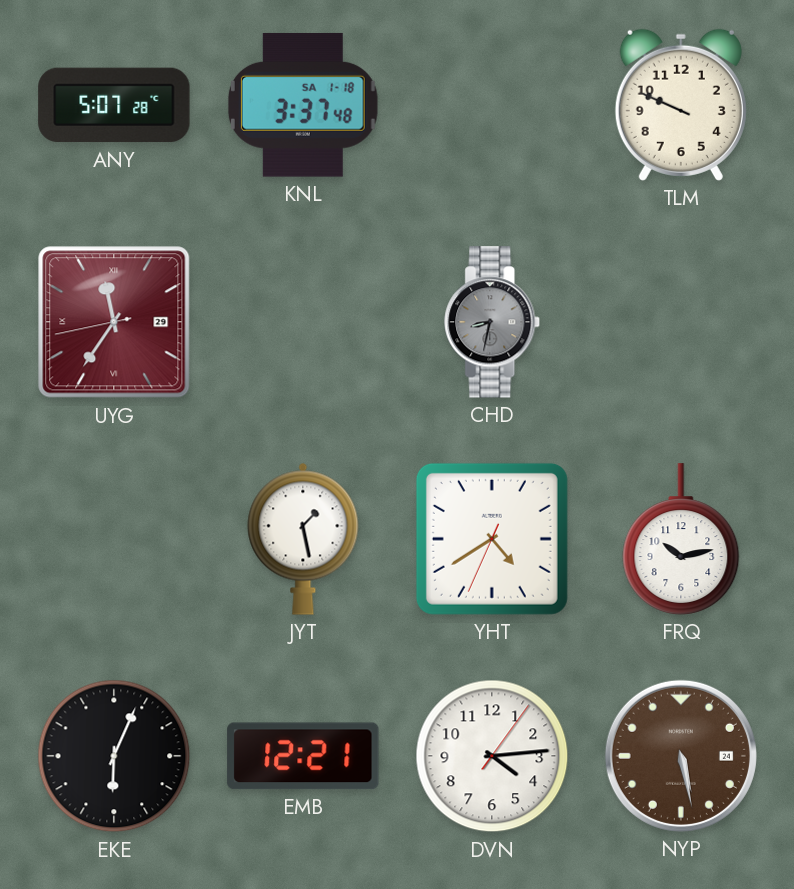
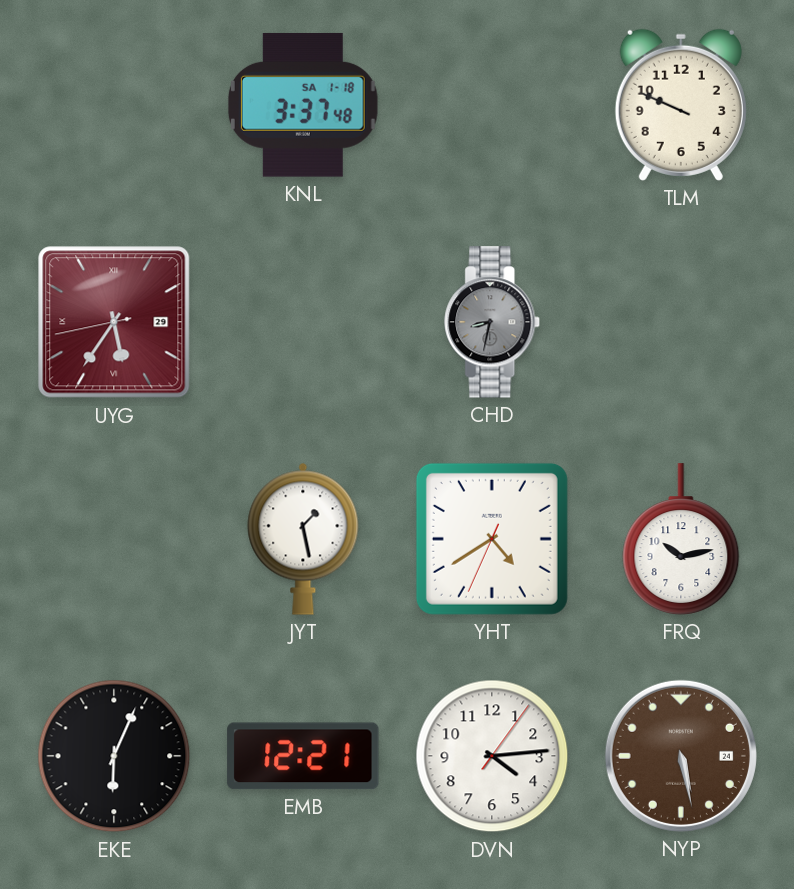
ANY: 5:07 -> none
UYG: 11:35 -> 5:35
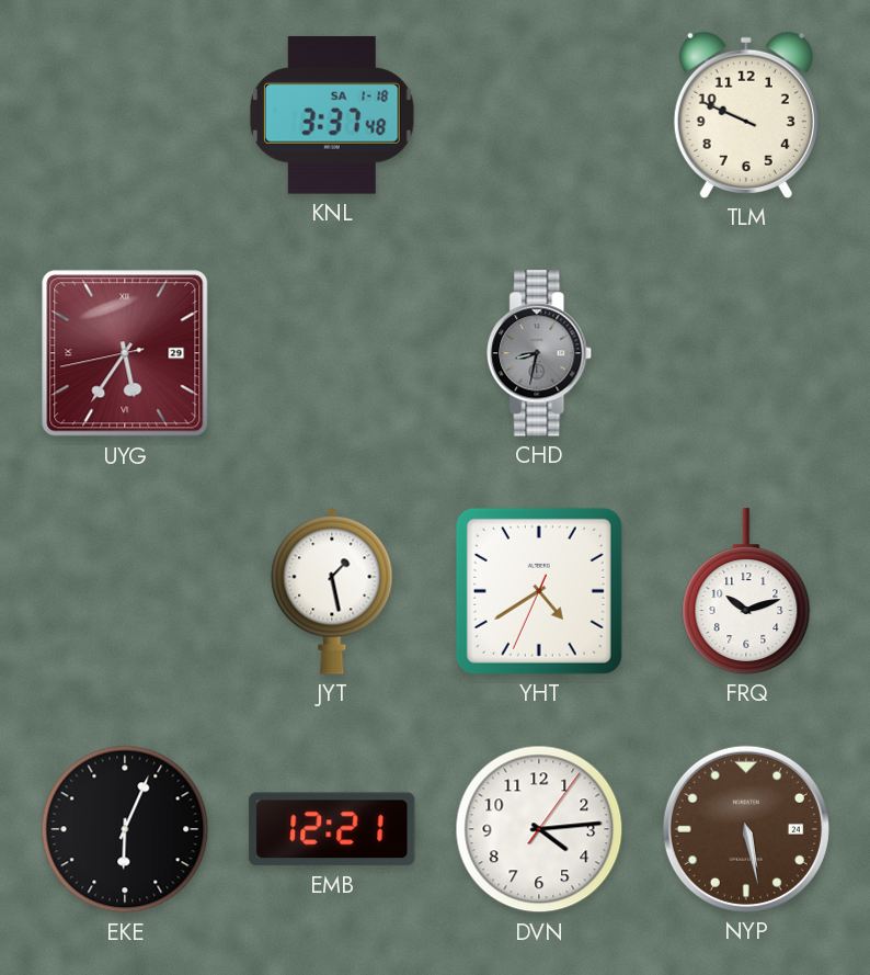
FRQ: 10:13 -> 10:12
